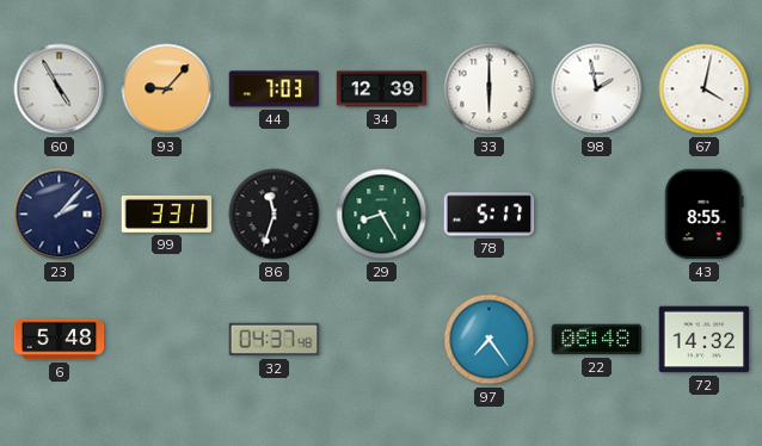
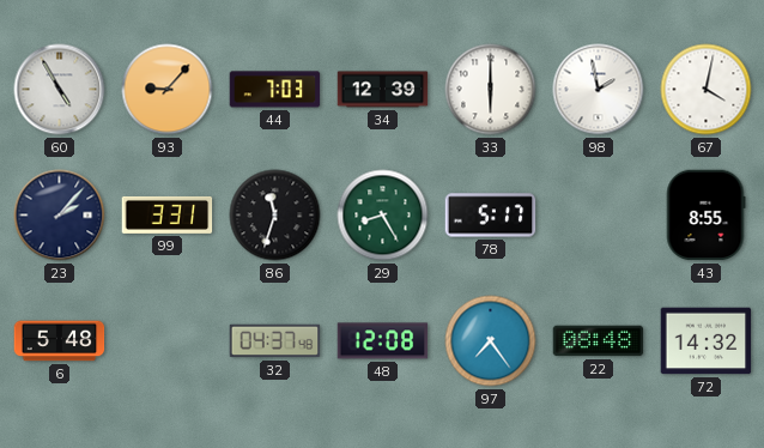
48: none -> 12:08
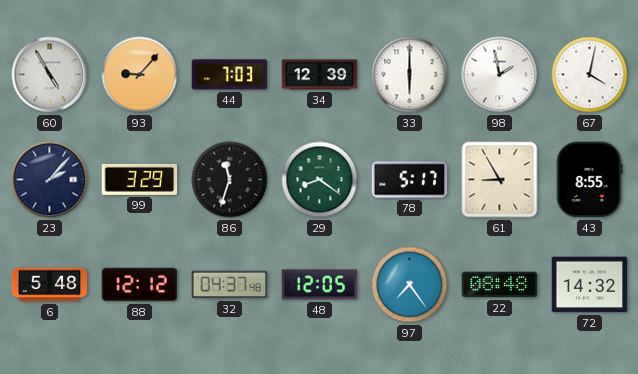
99: 3:31 -> 3:29
29: 8:25 -> 8:21
61: none -> 8:55
88: none -> 12:12
48: 12:08 -> 12:05
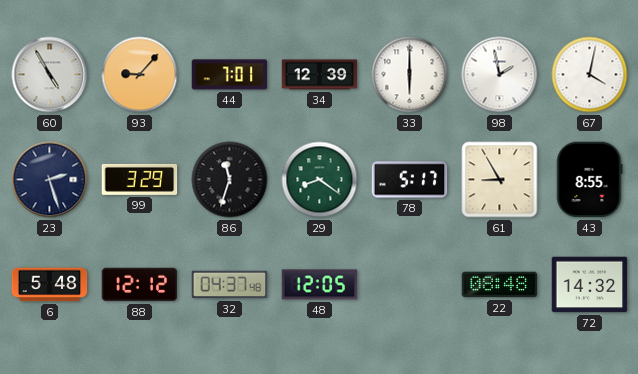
44: 7:03 -> 7:01
23: 2:07 -> 2:27
97: 7:24 -> none
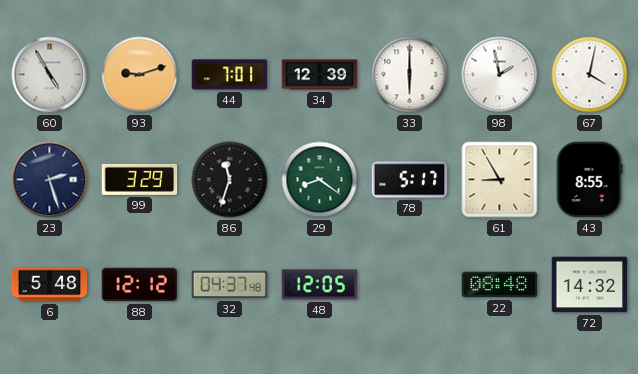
93: 9:07 -> 9:12
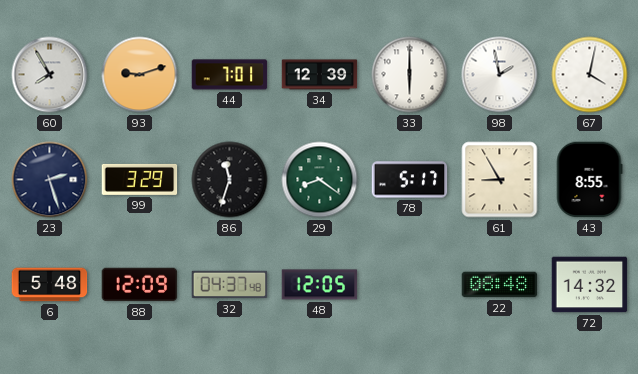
60: 4:55 -> 7:55
88: 12:12 -> 12:09
